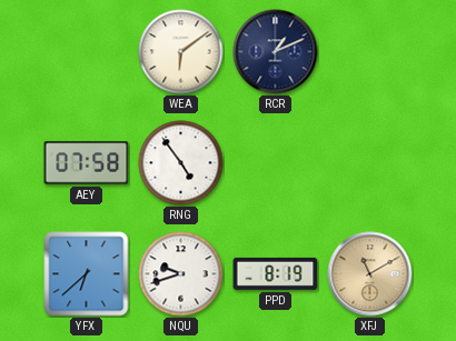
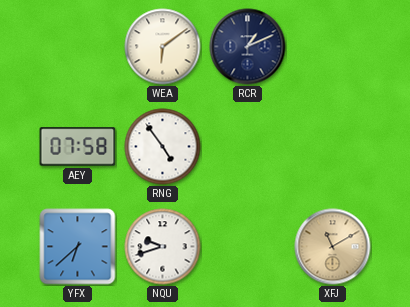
PPD: 8:19 -> none
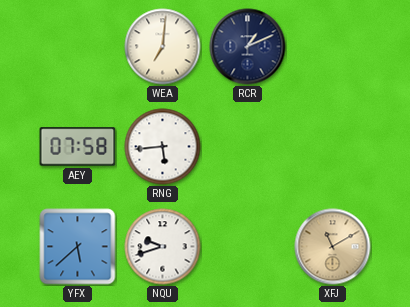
WEA: 6:09 -> 7:01
RNG: 4:54 -> 5:44
YFX: 6:38 -> 5:38
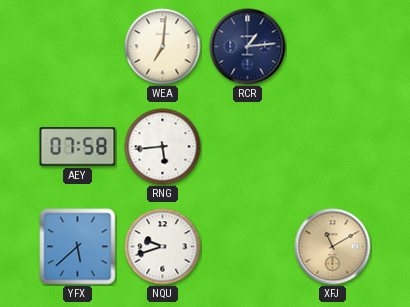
RCR: 1:11 -> 1:14
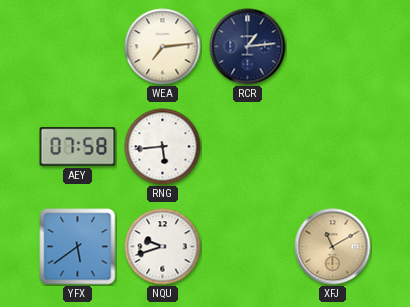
WEA: 7:01 -> 7:14
YFX: 5:38 -> 5:39
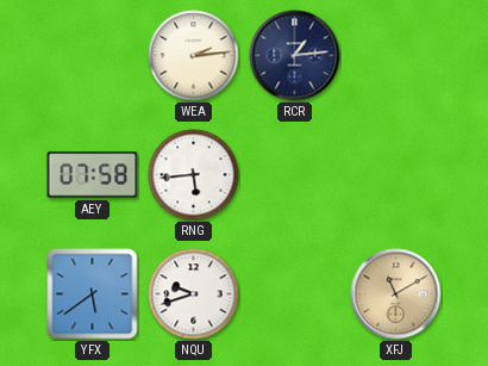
WEA: 7:14 -> 2:14
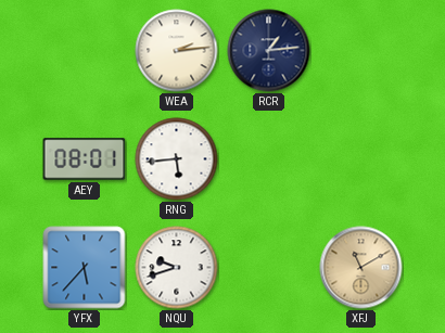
AEY: 07:58 -> 08:01
YFX: 5:39 -> 5:37
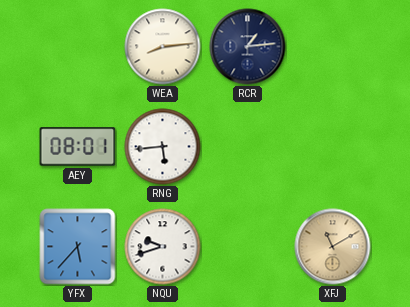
WEA: 2:14 -> 8:14
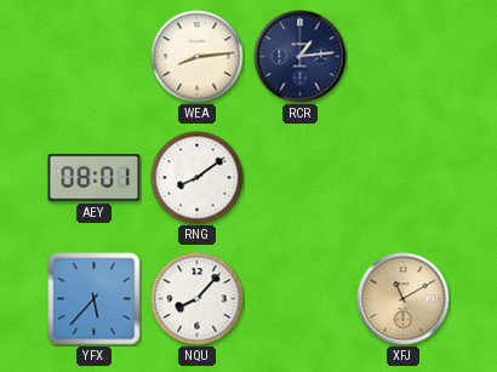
RNG: 5:44 -> 8:09
NQU: 9:42 -> 8:07
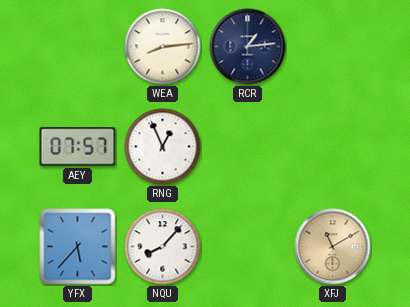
AEY: 08:01 -> 07:57
RNG: 8:09 -> 12:56
